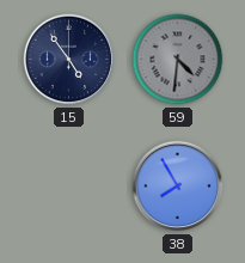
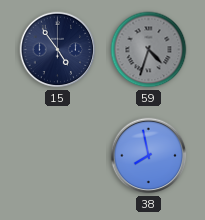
59: 4:31 -> 4:33
38: 7:55 -> 7:58
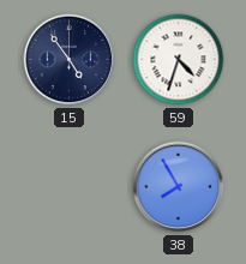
59 dial: grey -> white
38: 7:58 -> 7:55
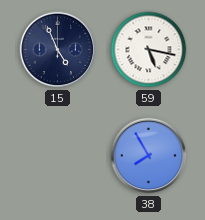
15: 4:54 -> 4:56
59: 4:33 -> 5:17
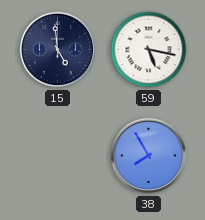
15: 4:56 -> 4:59
